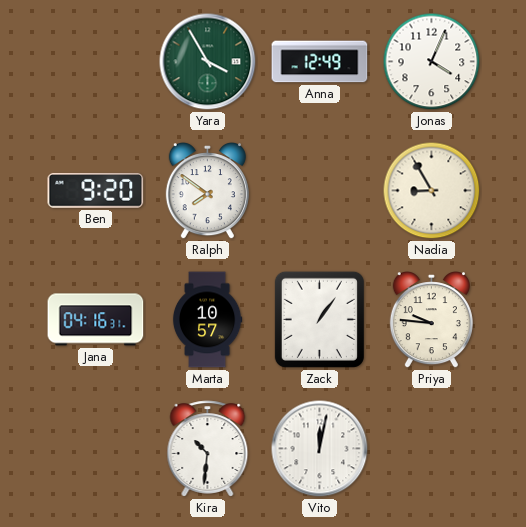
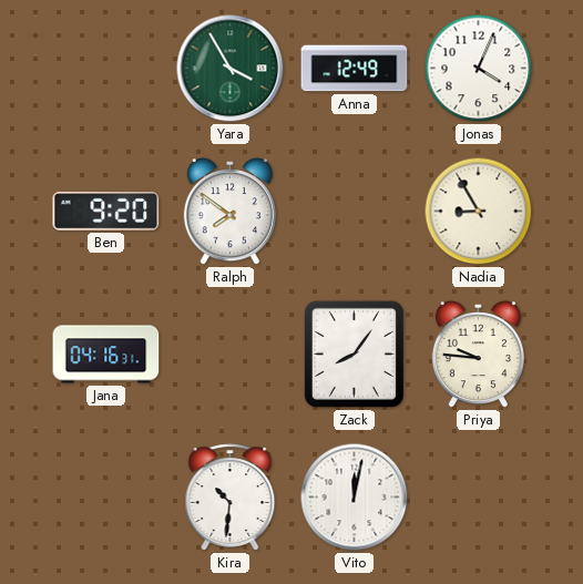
Marta: 10:57 -> none
Zack: 1:06 -> 8:06
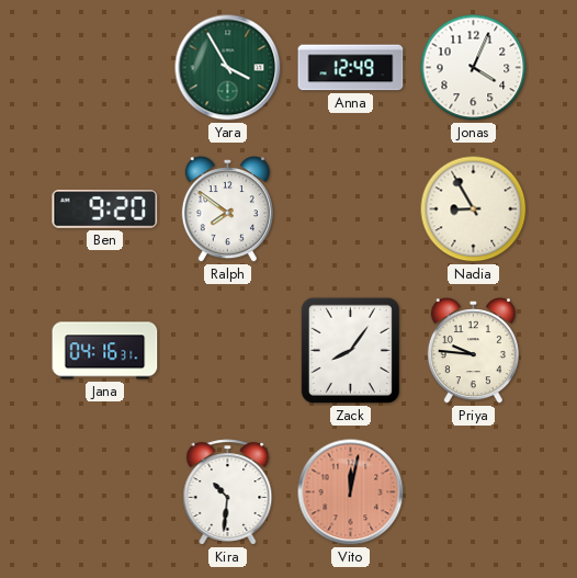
Vito dial: white -> salmon
